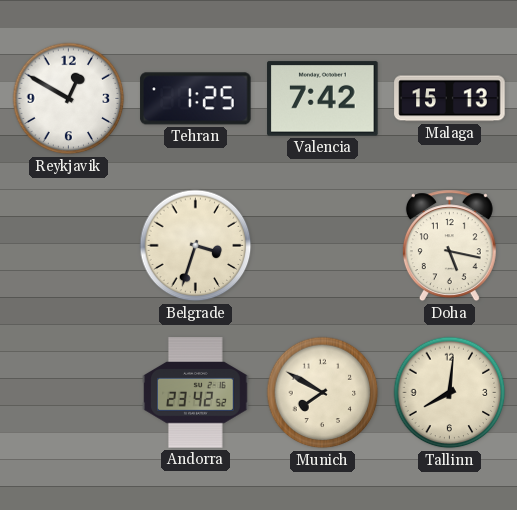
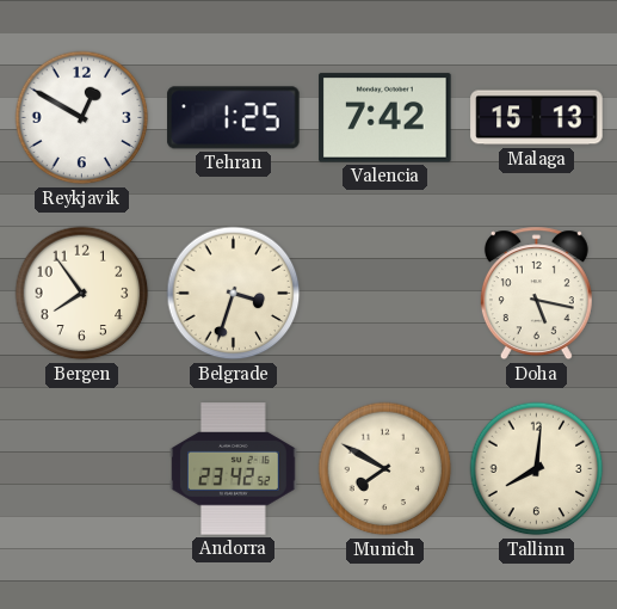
Bergen: none -> 7:54
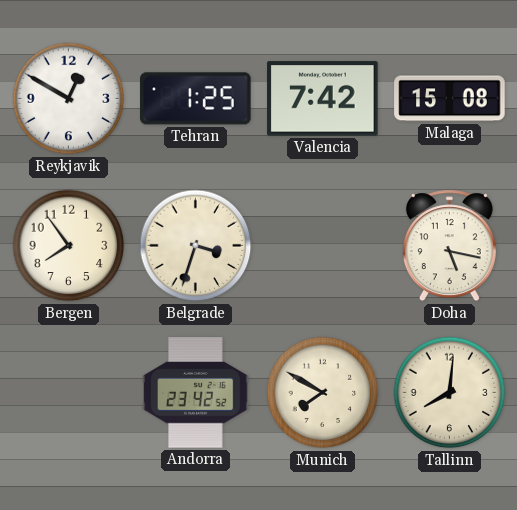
Malaga: 15:13 -> 15:08
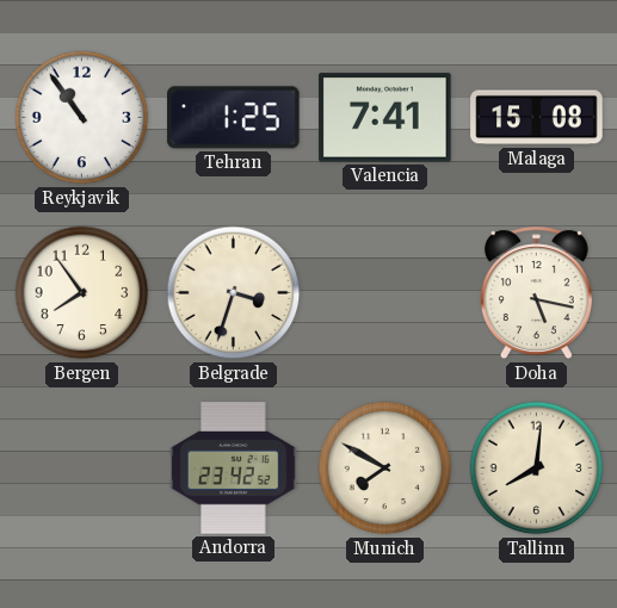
Reykjavik: 12:50 -> 10:54
Valencia: 7:42 -> 7:41
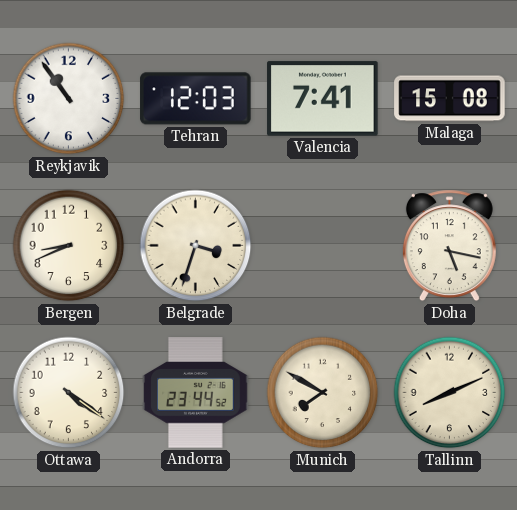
Tehran: 1:25 -> 12:03
Bergen: 7:54 -> 8:41
Ottawa: none -> 4:21
Andorra: 23:42 -> 23:44
Tallinn: 8:01 -> 8:11
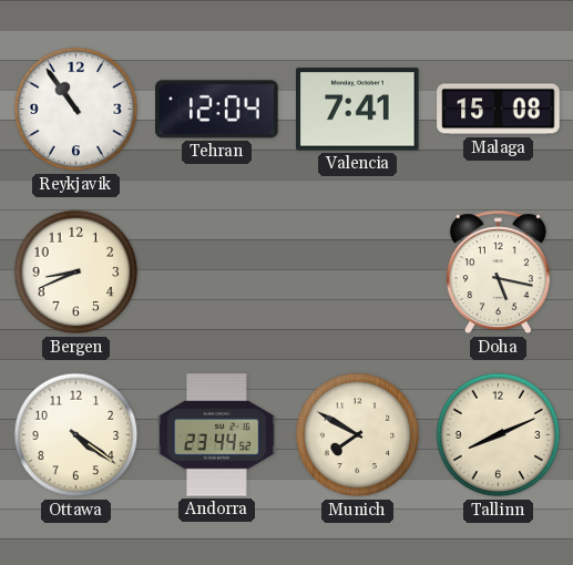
Tehran: 12:03 -> 12:04
Belgrade: 3:33 -> none
